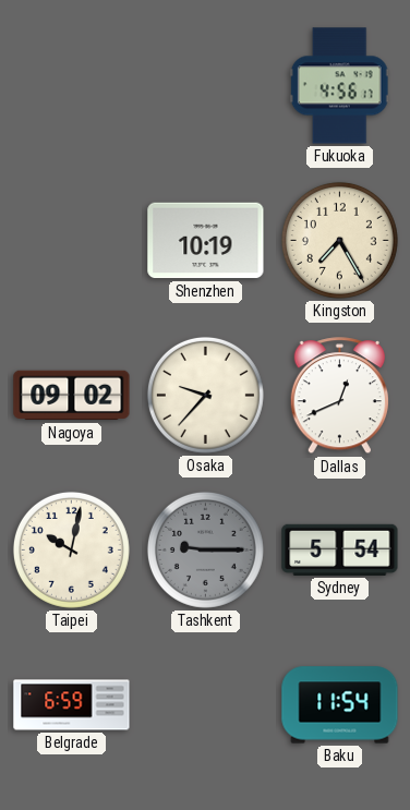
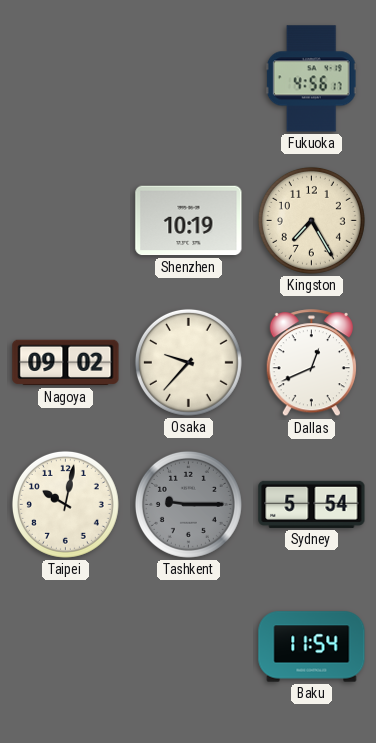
Belgrade: 6:59 -> none
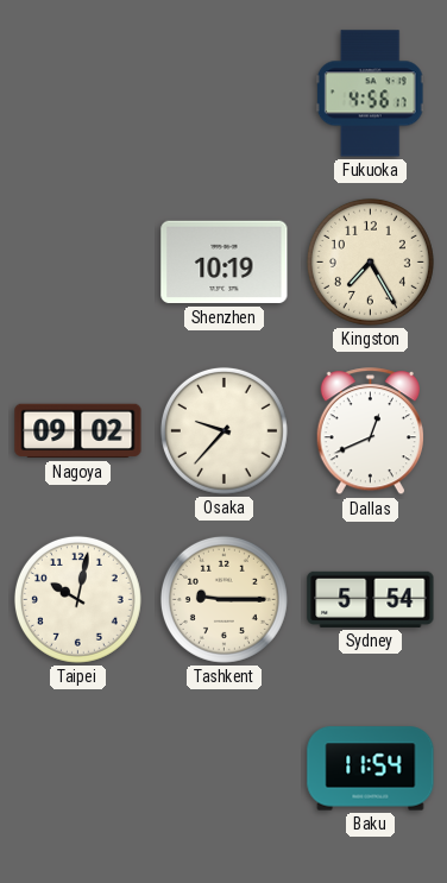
Tashkent dial: grey -> cream
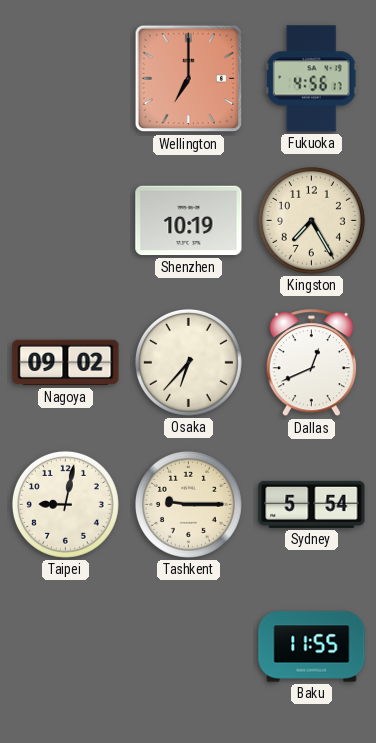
Wellington: none -> 7:00
Osaka: 9:37 -> 6:37
Taipei: 10:02 -> 9:02
Baku: 11:54 -> 11:55
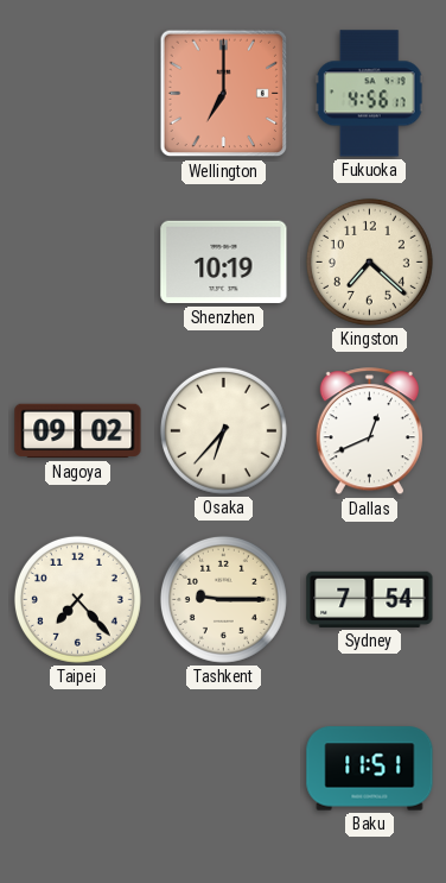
Kingston: 7:25 -> 7:22
Taipei: 9:02 -> 7:23
Sydney: 5:54 -> 7:54
Baku: 11:55 -> 11:51
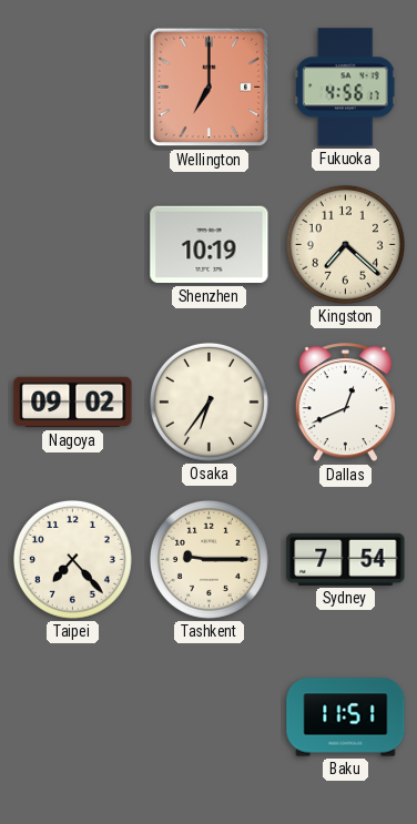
Osaka: 6:37 -> 6:36
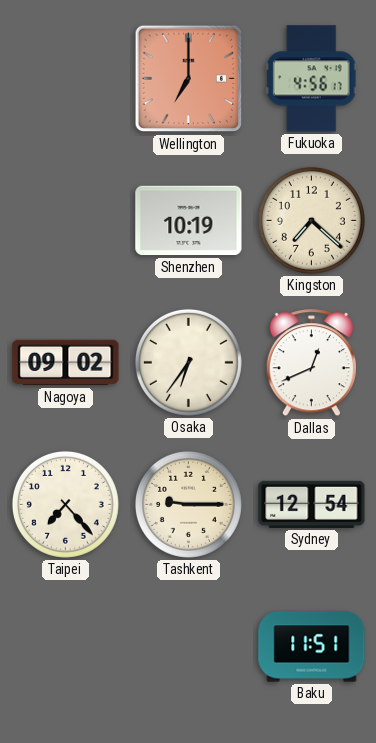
Sydney: 7:54 -> 12:54
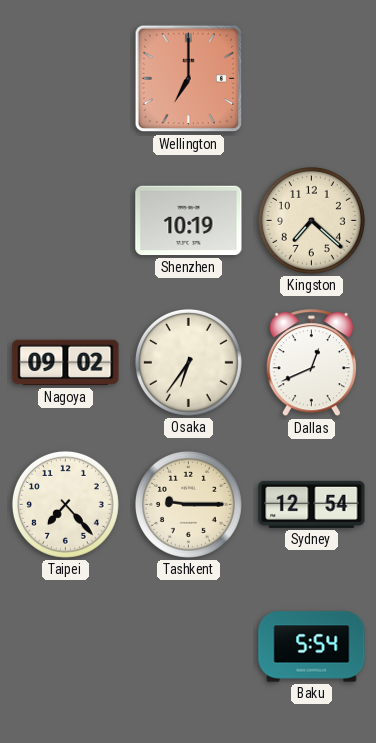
Fukuoka: 4:56 -> none
Baku: 11:51 -> 5:54
